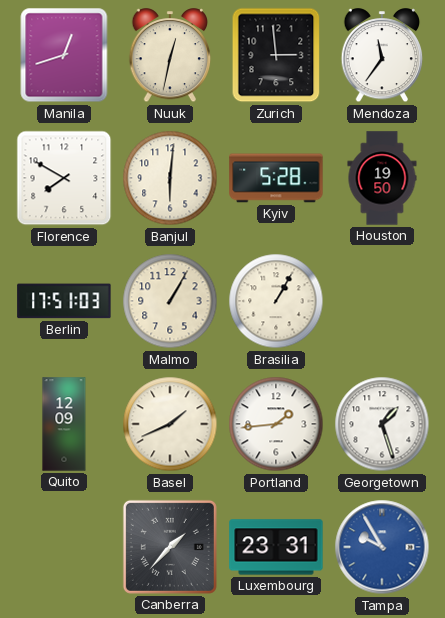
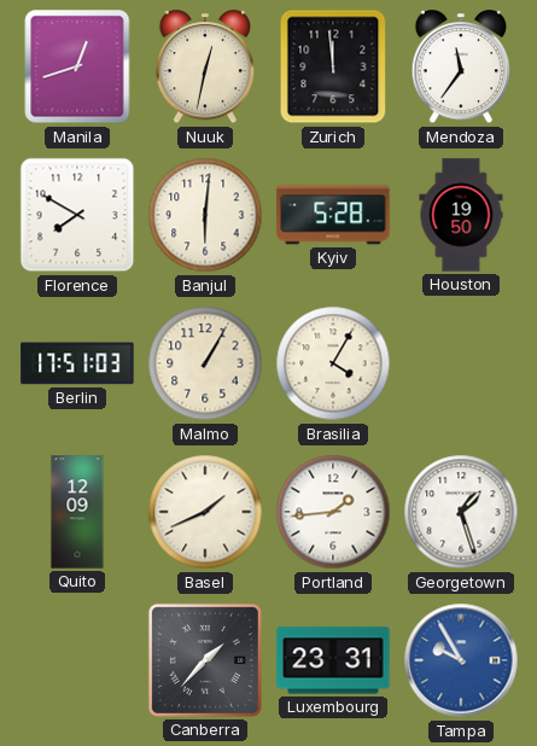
Zurich: 2:59 -> 11:59
Brasilia: 1:05 -> 4:05
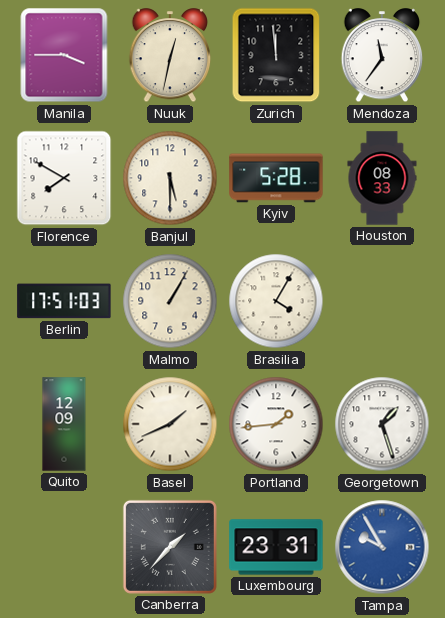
Manila: 12:42 -> 3:45
Banjul: 6:01 -> 5:30
Houston: 19:50 -> 08:33
